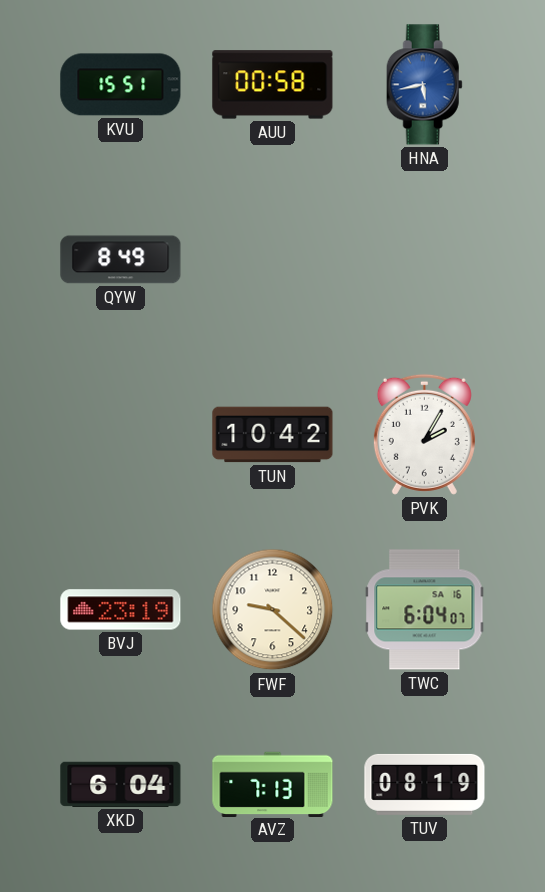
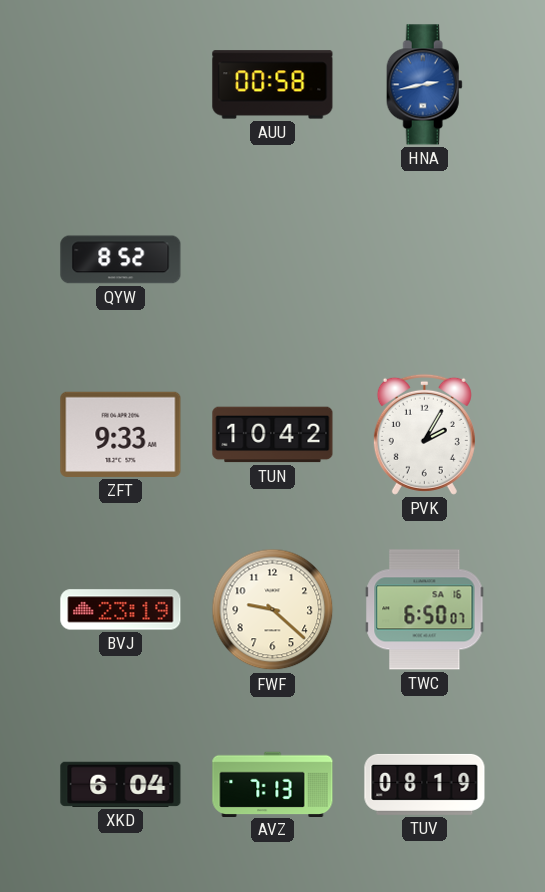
KVU: 15:51 -> none
HNA: 5:43 -> 2:43
QYW: 8:49 -> 8:52
ZFT: none -> 9:33
TWC: 6:04 -> 6:50
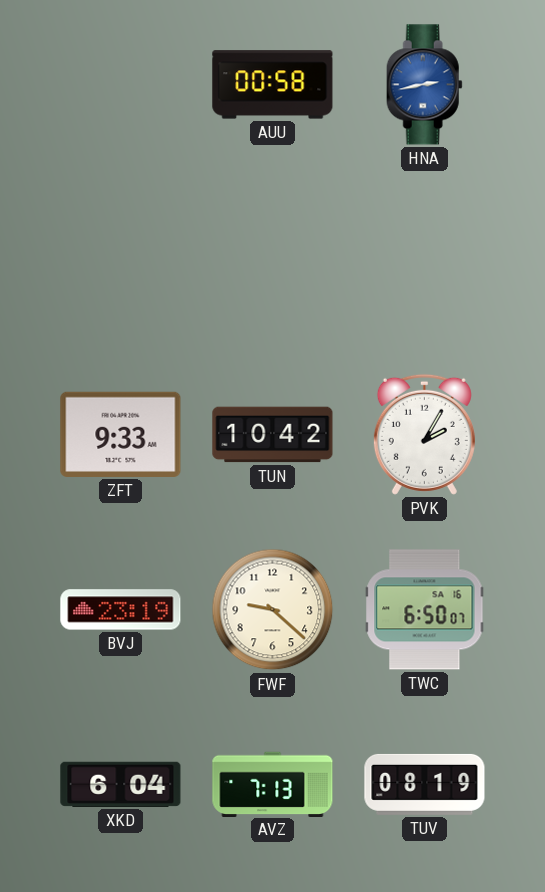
QYW: 8:52 -> none
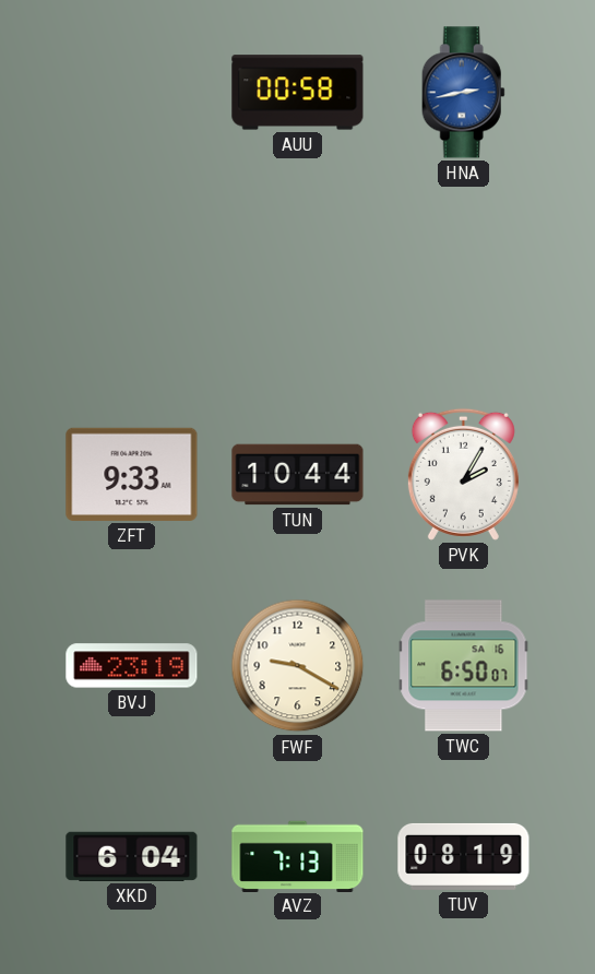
TUN: 10:42 -> 10:44
FWF: 9:22 -> 9:20
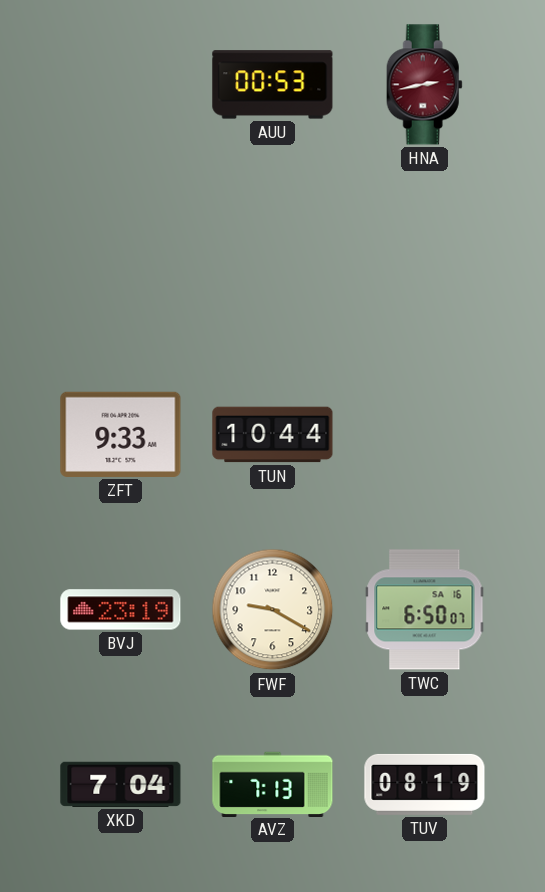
AUU: 00:58 -> 00:53
HNA dial: blue -> burgundy
PVK: 2:05 -> none
XKD: 6:04 -> 7:04
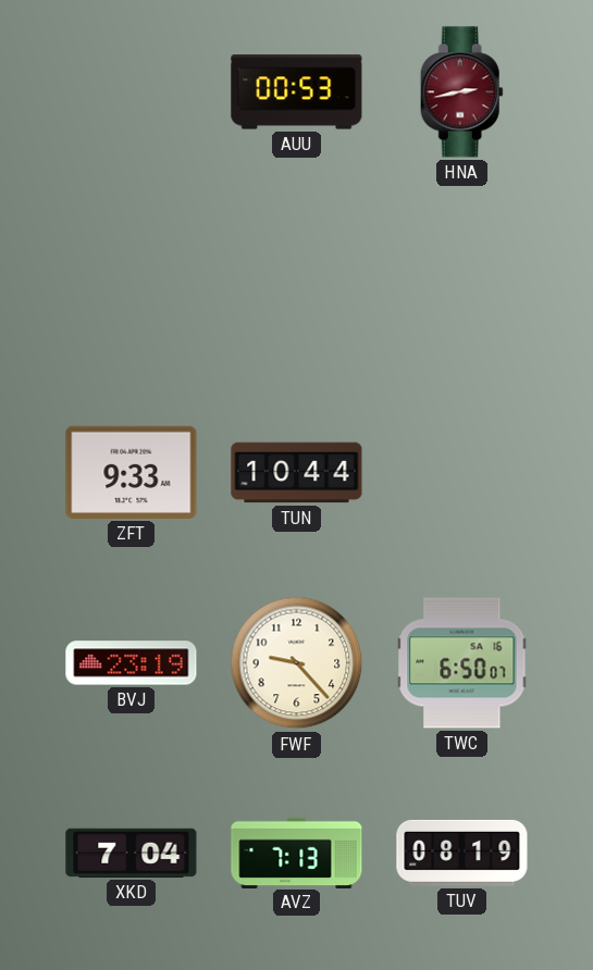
FWF: 9:20 -> 9:23
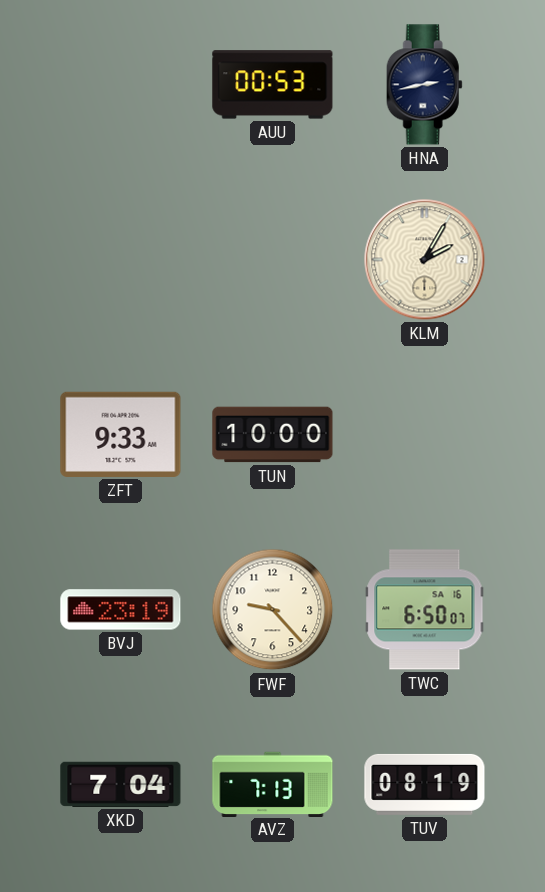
HNA dial: burgundy -> navy
KLM: none -> 2:05
TUN: 10:44 -> 10:00
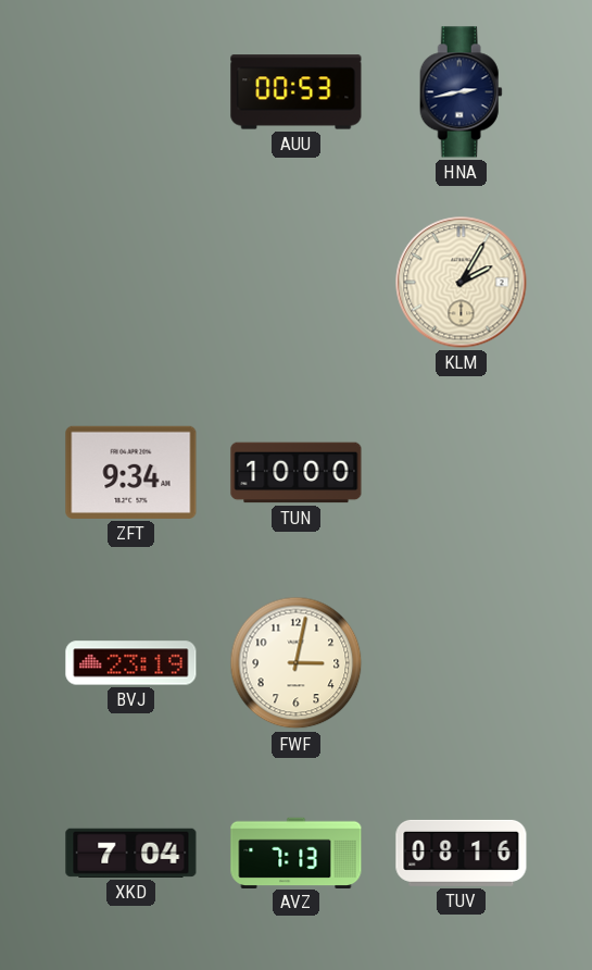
ZFT: 9:33 -> 9:34
FWF: 9:23 -> 3:02
TWC: 6:50 -> none
TUV: 08:19 -> 08:16
